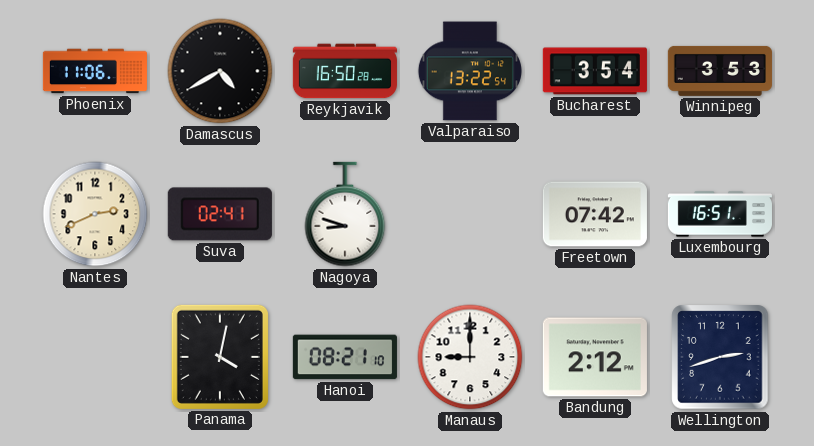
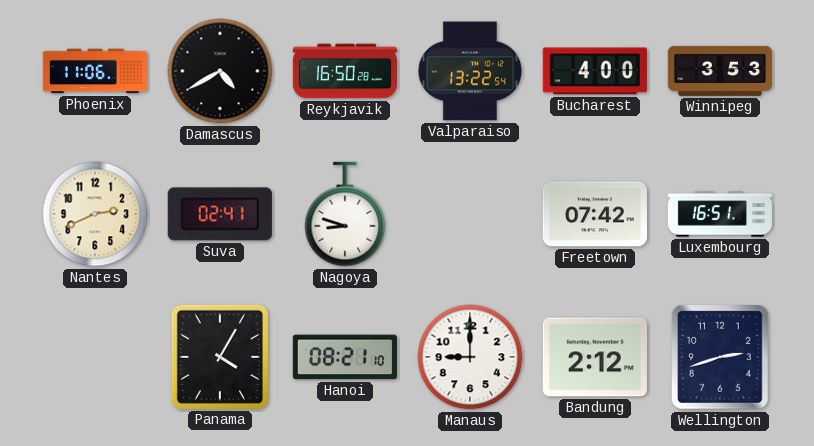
Bucharest: 3:54 -> 4:00
Panama: 4:02 -> 4:05
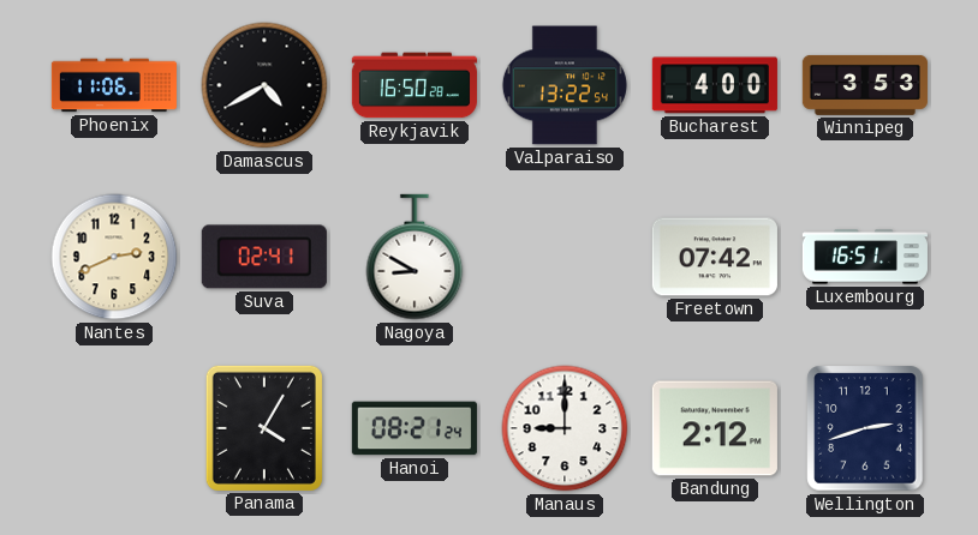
Nagoya: 8:48 -> 8:50
Hanoi: 08:21:10 -> 08:21:24
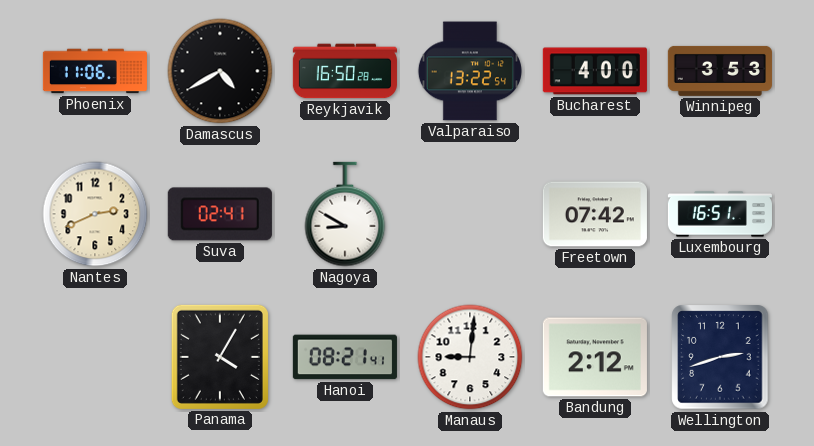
Hanoi: 08:21:24 -> 08:21:41
Manaus: 9:00 -> 9:01
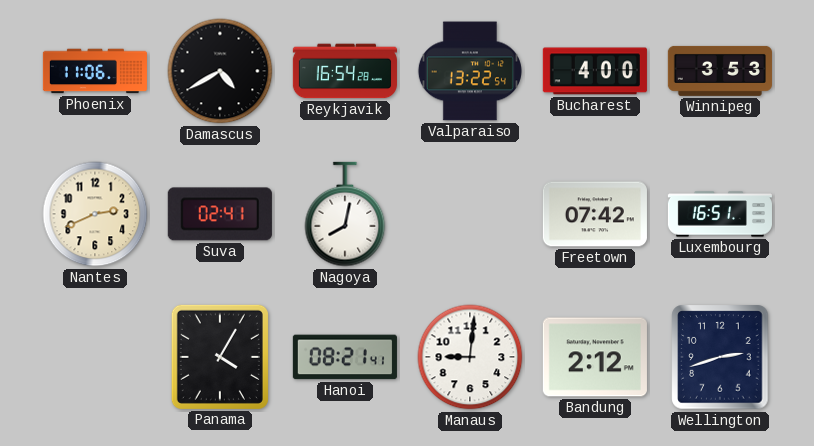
Reykjavik: 16:50 -> 16:54
Nagoya: 8:50 -> 8:02
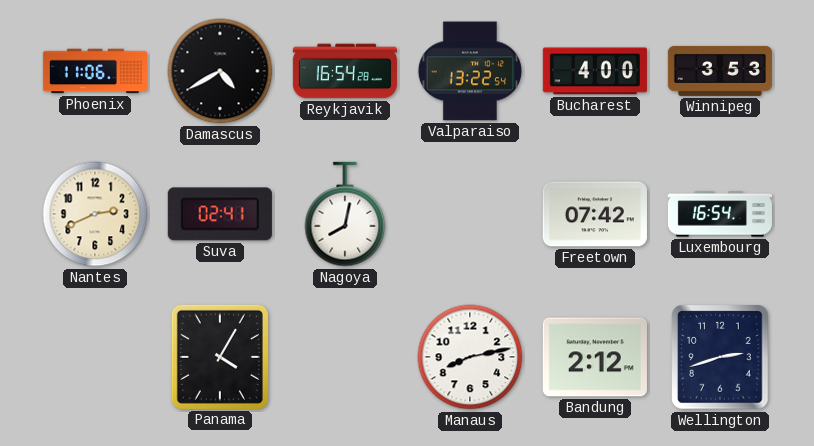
Luxembourg: 16:51 -> 16:54
Hanoi: 08:21 -> none
Manaus: 9:01 -> 8:13
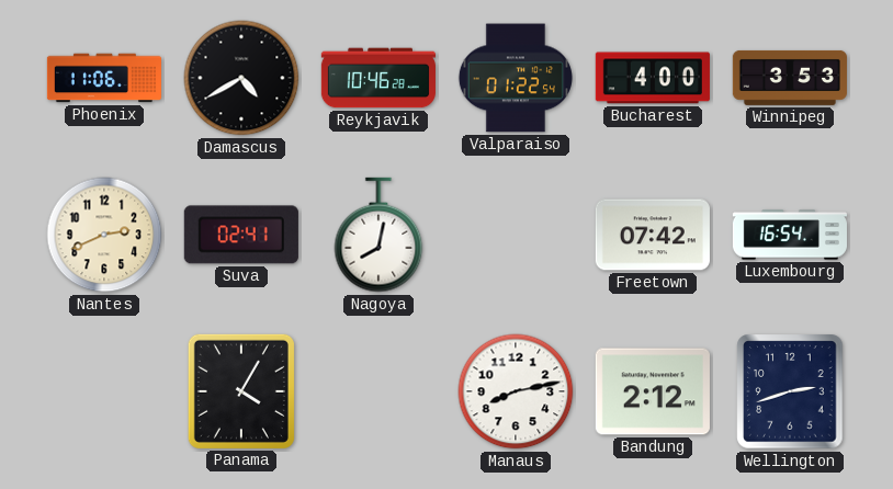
Reykjavik: 16:54 -> 10:46
Valparaiso: 13:22 -> 01:22
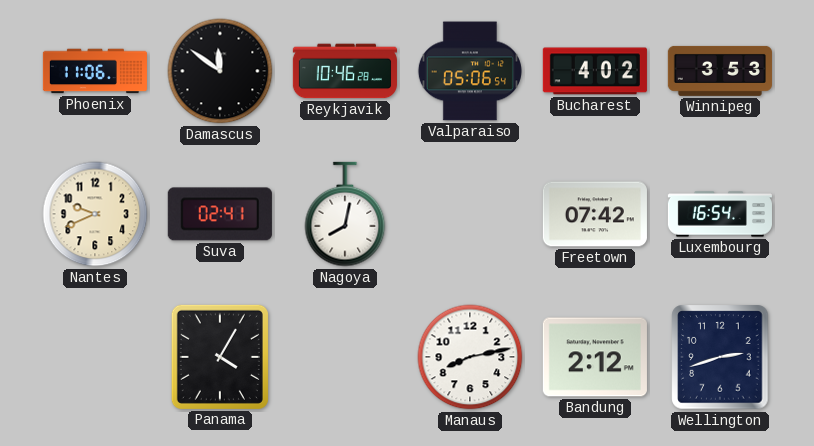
Damascus: 4:40 -> 11:51
Valparaiso: 01:22 -> 05:06
Bucharest: 4:00 -> 4:02
Nantes: 2:41 -> 9:41
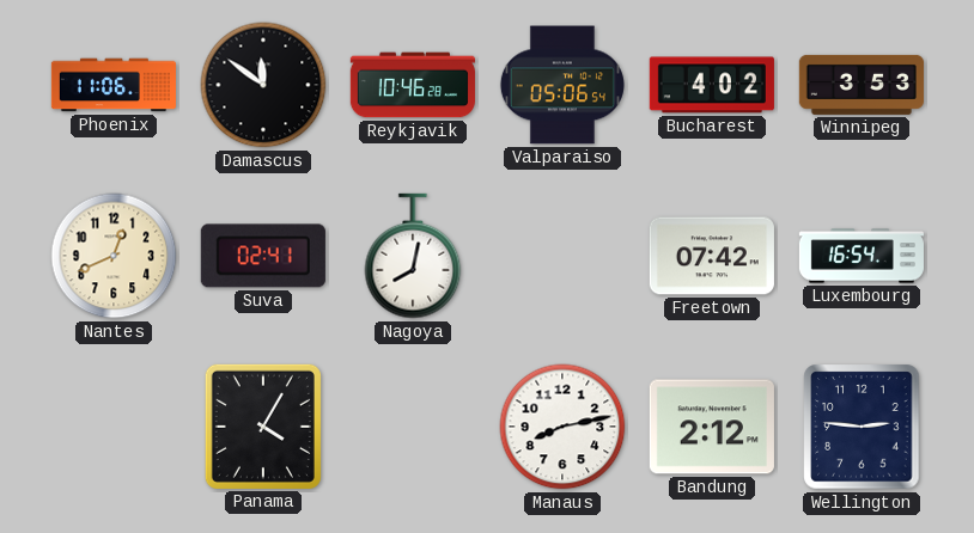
Nantes: 9:41 -> 12:41
Wellington: 2:42 -> 2:46
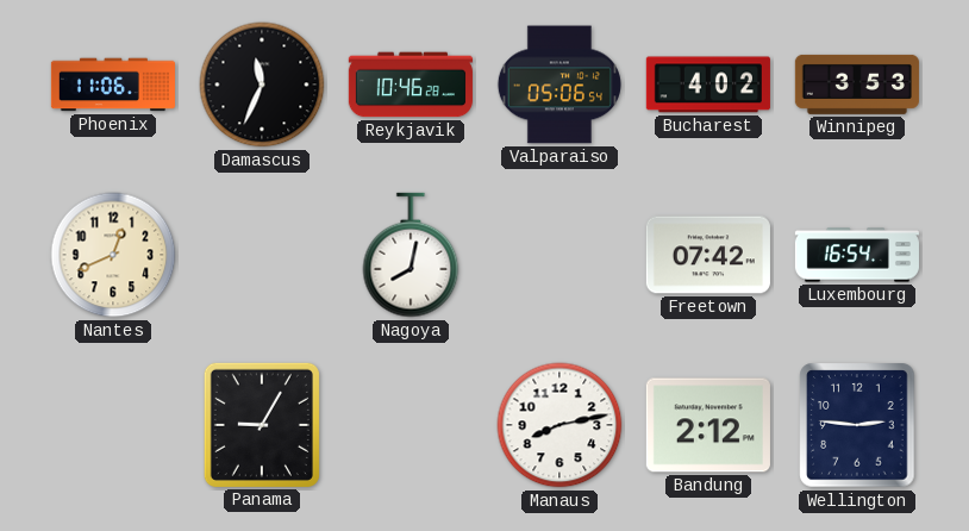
Damascus: 11:51 -> 11:34
Suva: 02:41 -> none
Panama: 4:05 -> 9:05
